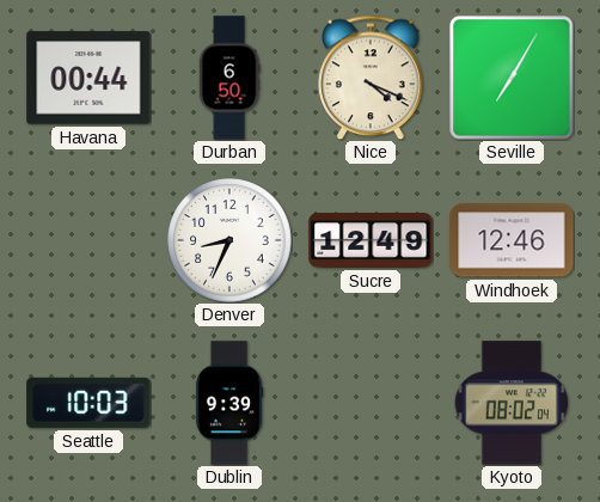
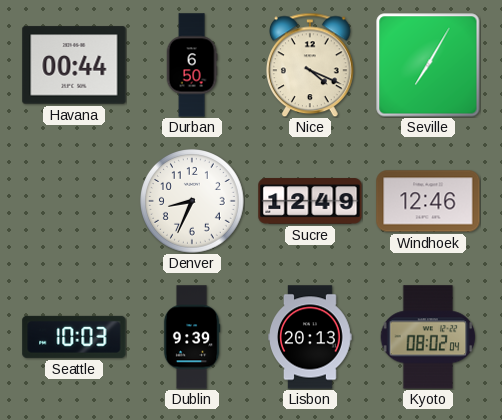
Lisbon: none -> 20:13
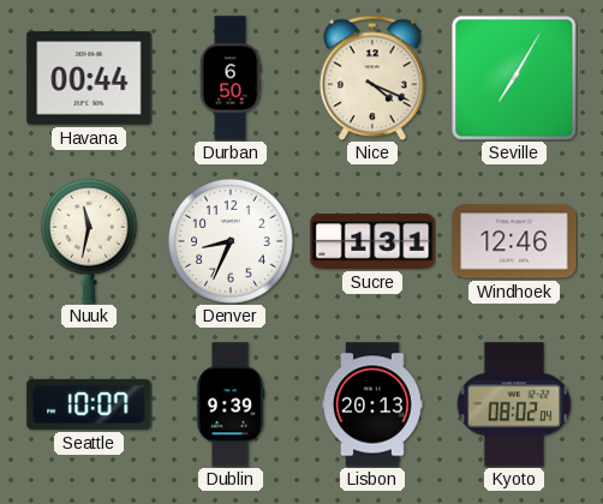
Nuuk: none -> 11:32
Sucre: 12:49 -> 1:31
Seattle: 10:03 -> 10:07
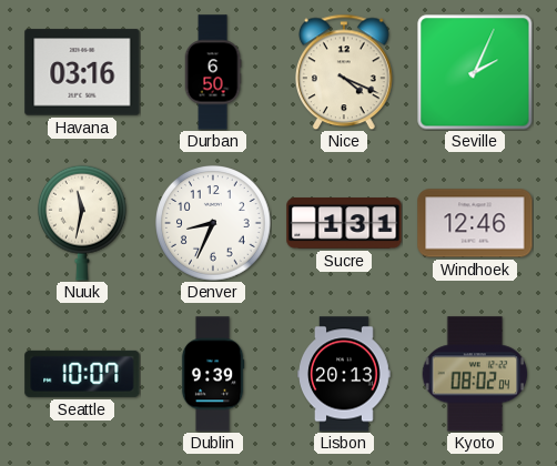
Havana: 00:44 -> 03:16
Seville: 7:05 -> 2:04
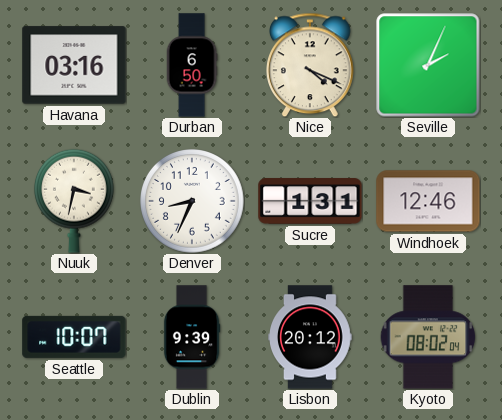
Nuuk: 11:32 -> 3:32
Lisbon: 20:13 -> 20:12
